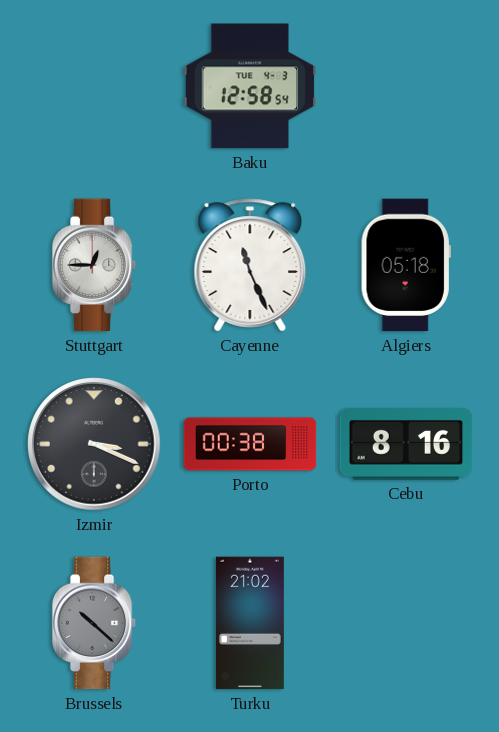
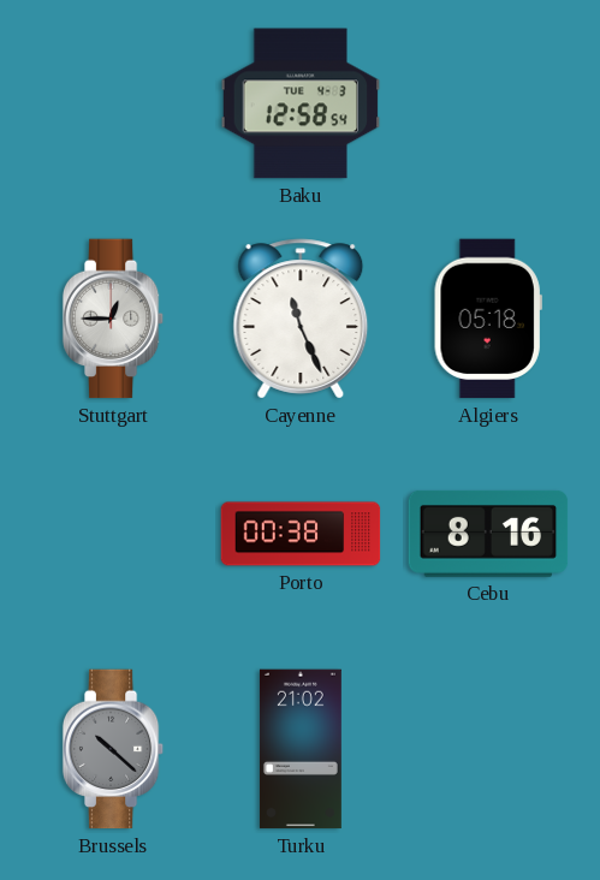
Izmir: 3:19 -> none
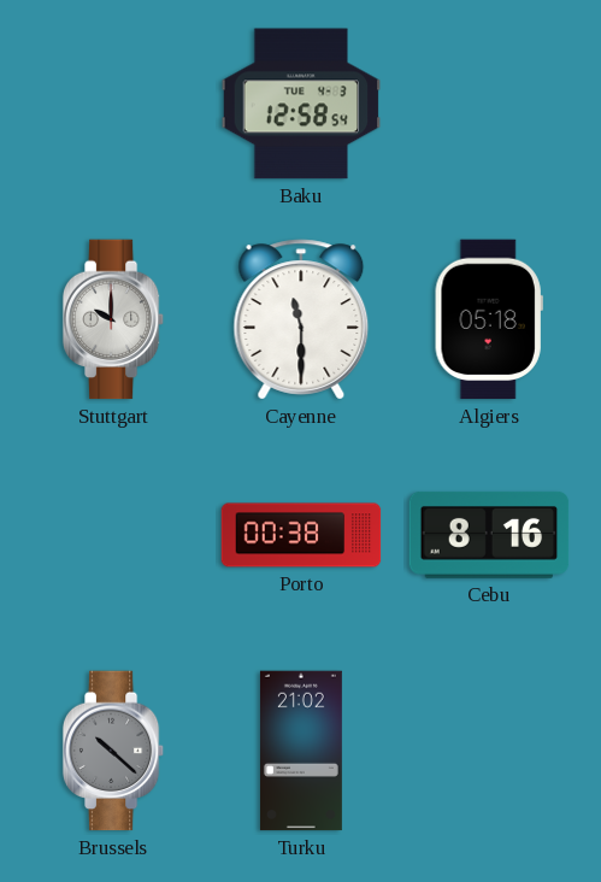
Stuttgart: 12:45 -> 10:00
Cayenne: 11:26 -> 11:30
